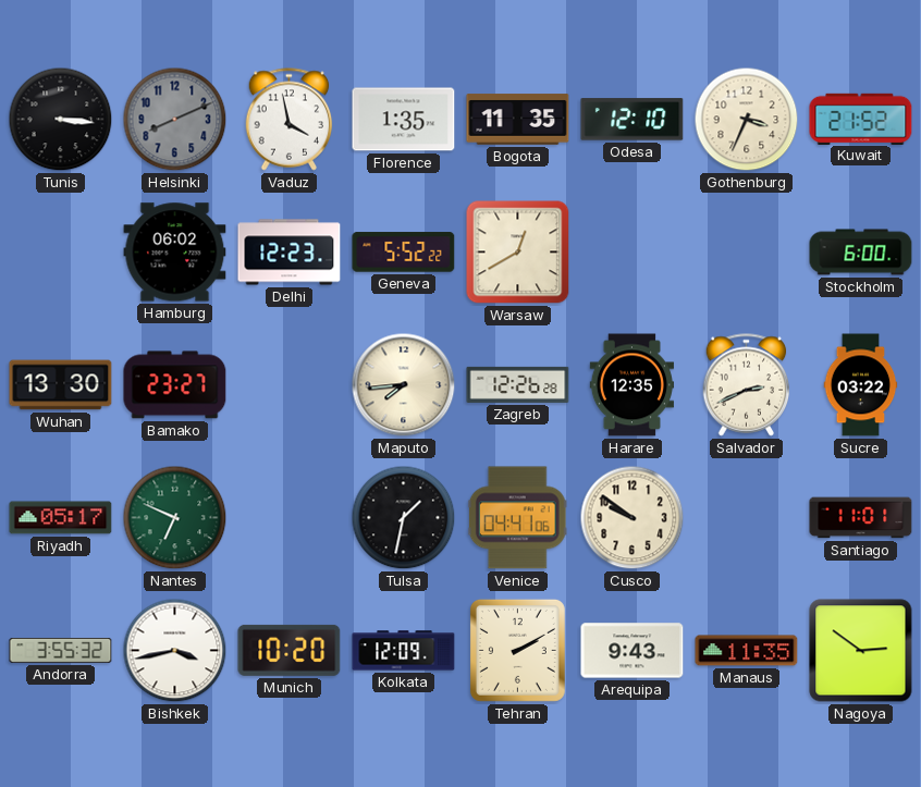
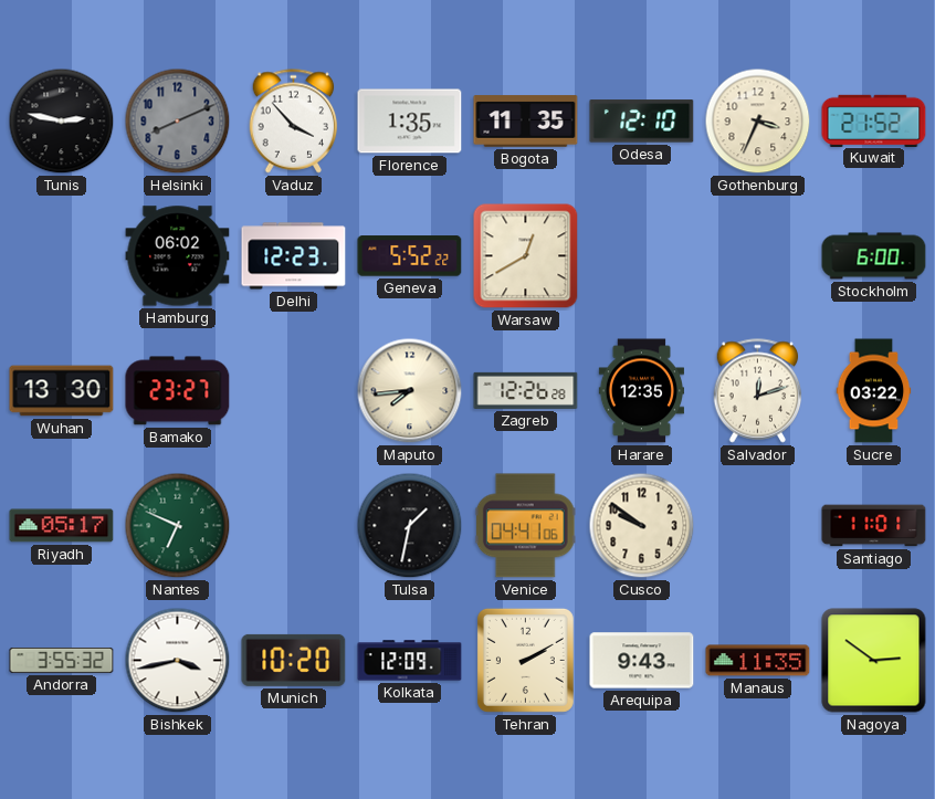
Tunis: 3:16 -> 2:47
Vaduz: 3:58 -> 3:53
Salvador: 2:41 -> 12:12
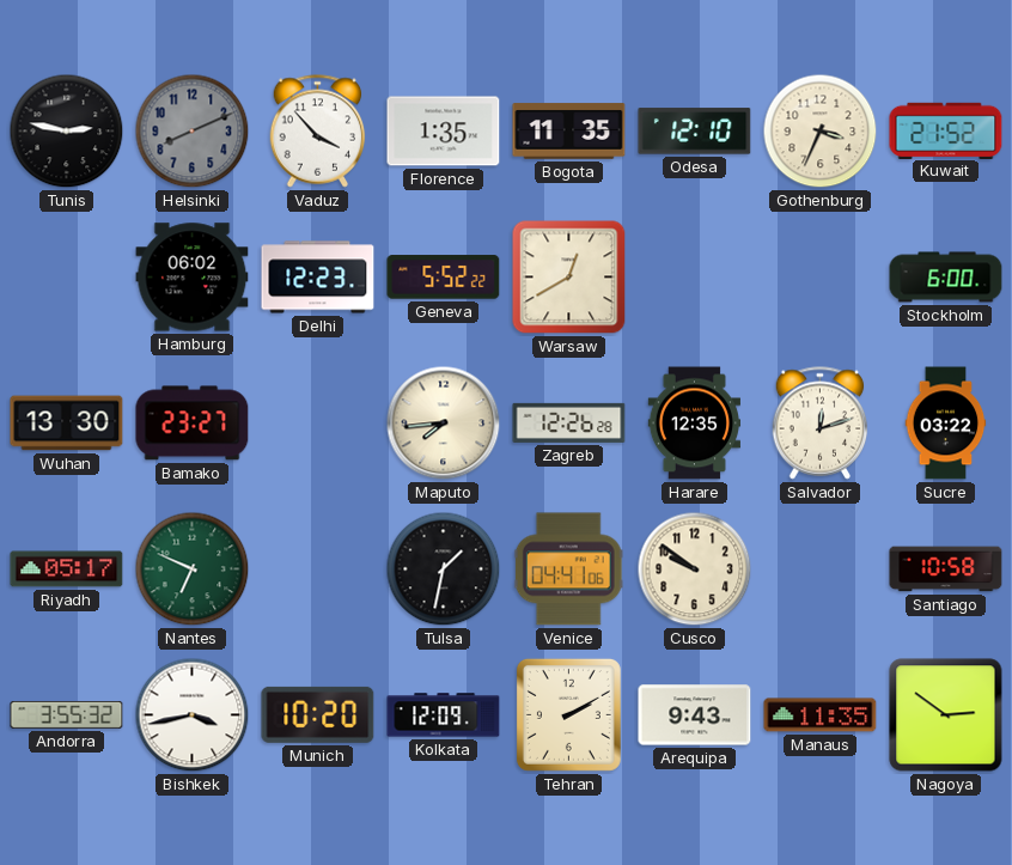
Santiago: 11:01 -> 10:58
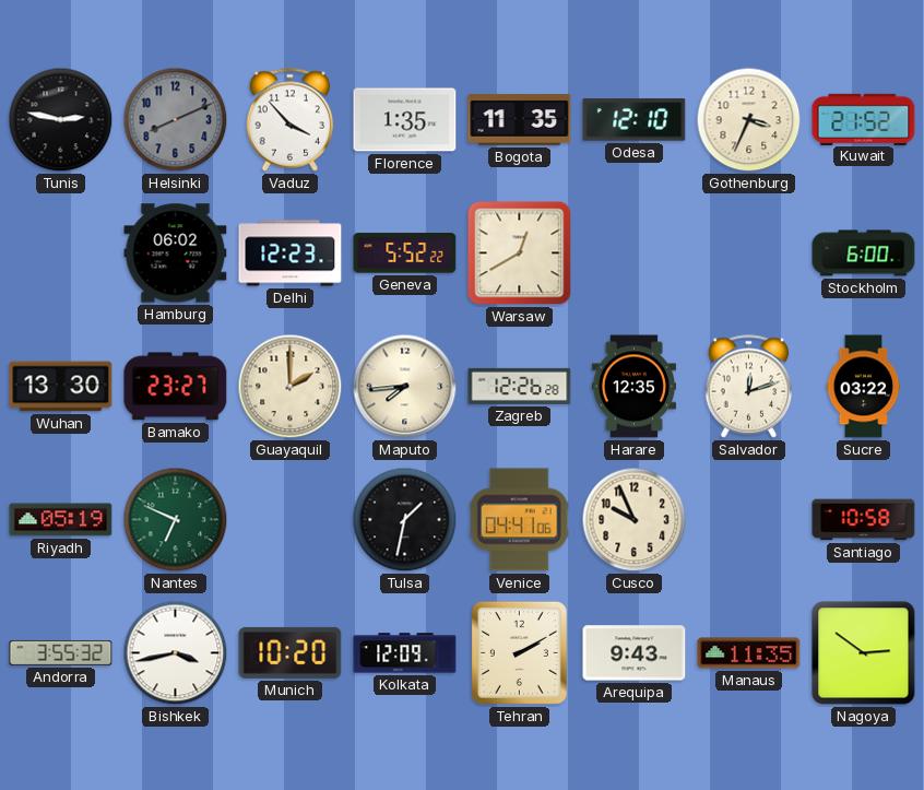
Guayaquil: none -> 2:00
Riyadh: 05:17 -> 05:19
Cusco: 9:51 -> 9:56
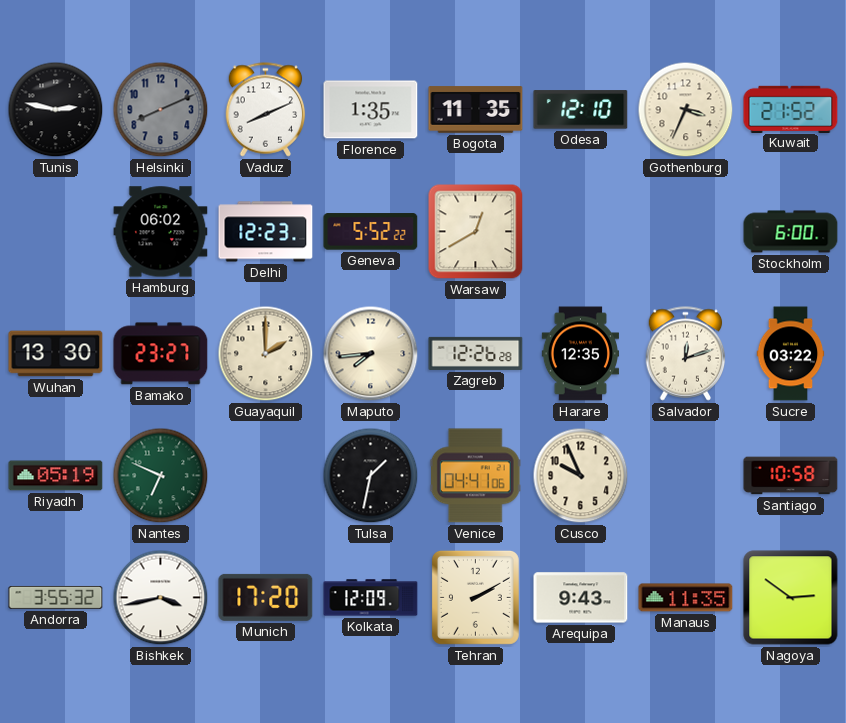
Vaduz: 3:53 -> 8:11
Munich: 10:20 -> 17:20
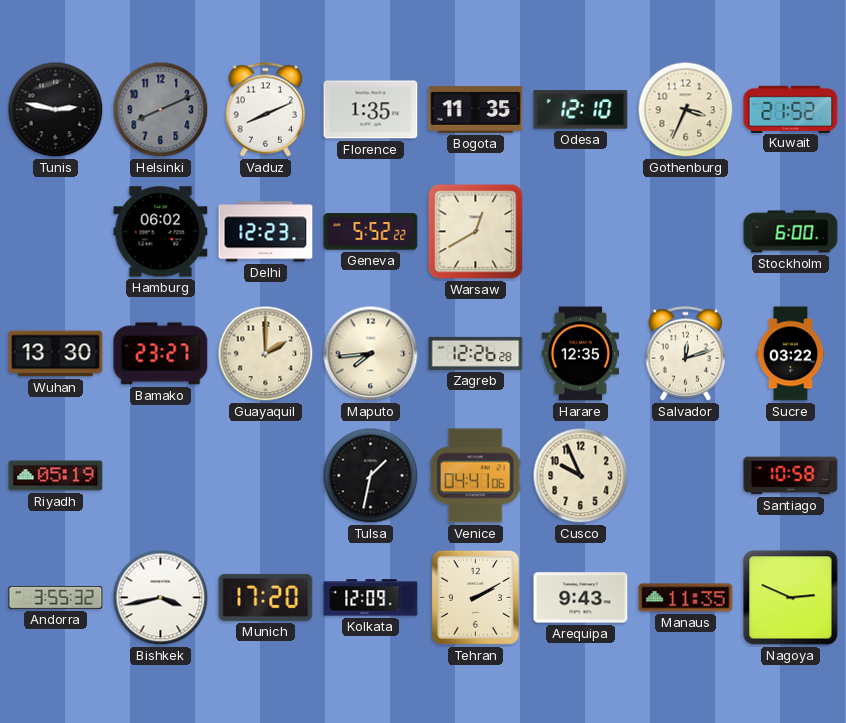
Nantes: 6:49 -> none
Nagoya: 2:51 -> 2:49
